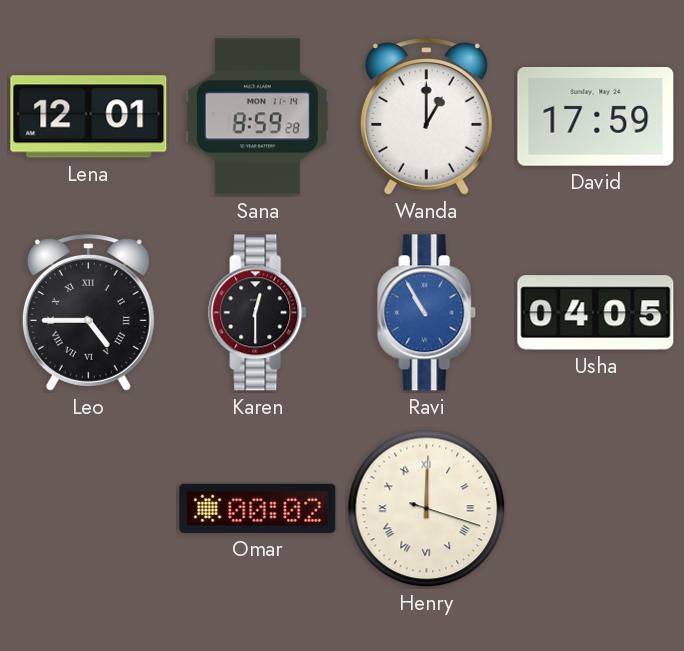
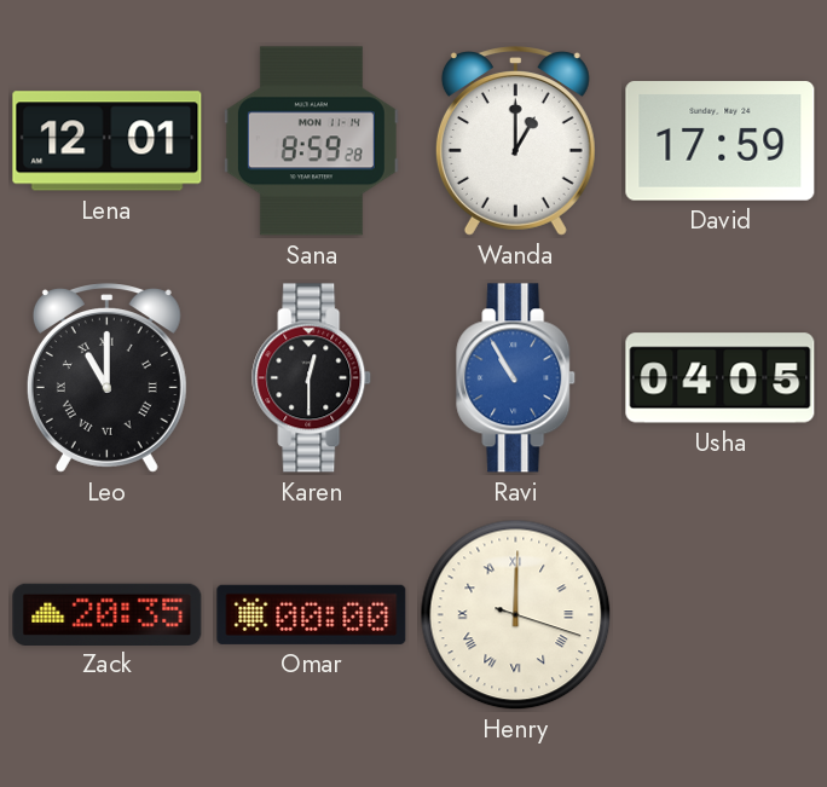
Leo: 4:45 -> 11:00
Zack: none -> 20:35
Omar: 00:02 -> 00:00
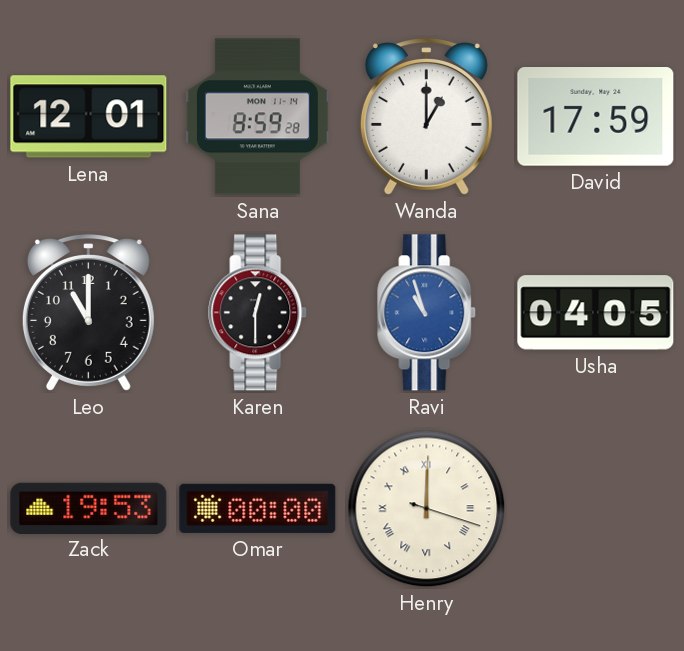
Leo numerals: Roman -> Arabic
Ravi: 10:55 -> 10:57
Zack: 20:35 -> 19:53
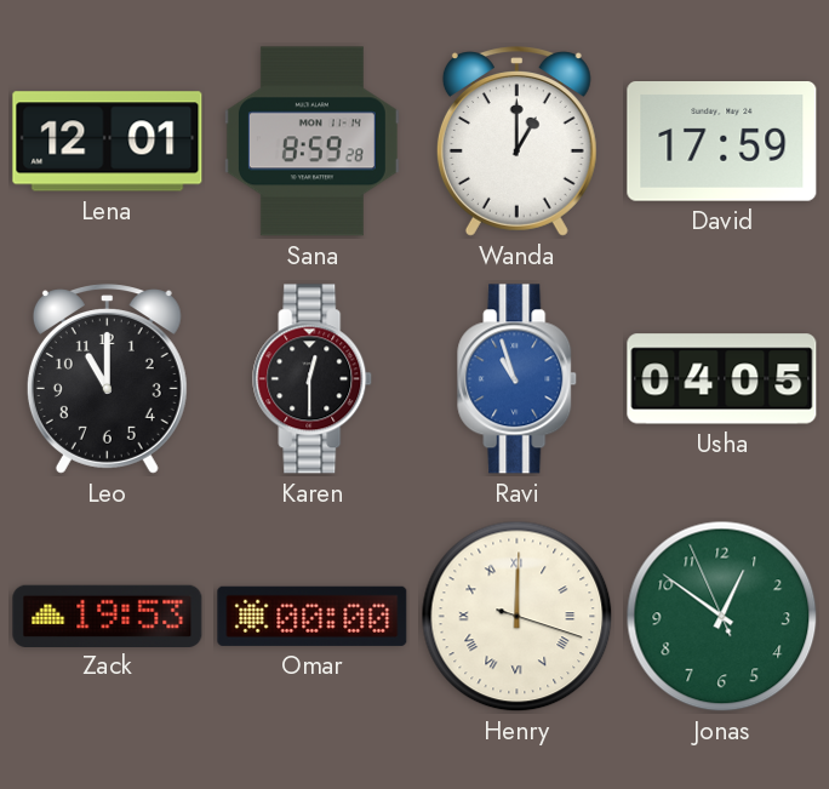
Jonas: none -> 12:50
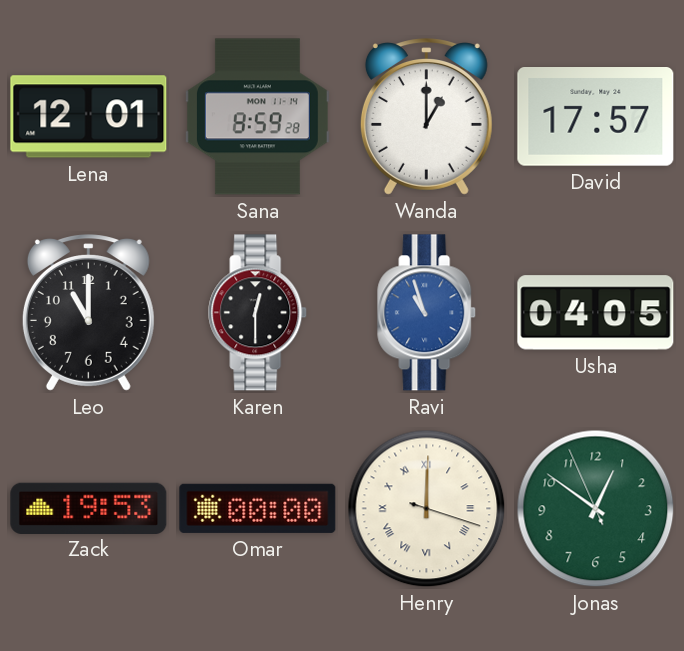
David: 17:59 -> 17:57
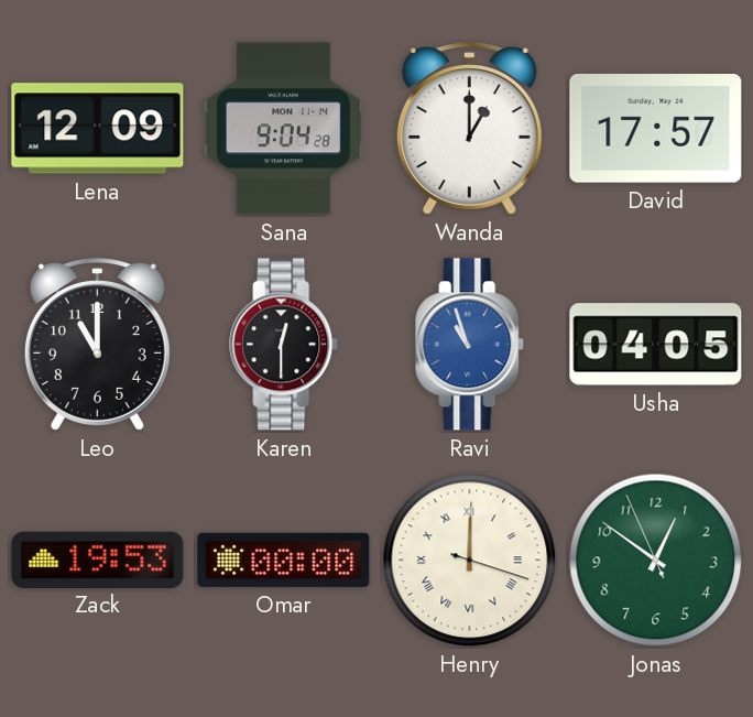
Lena: 12:01 -> 12:09
Sana: 8:59 -> 9:04
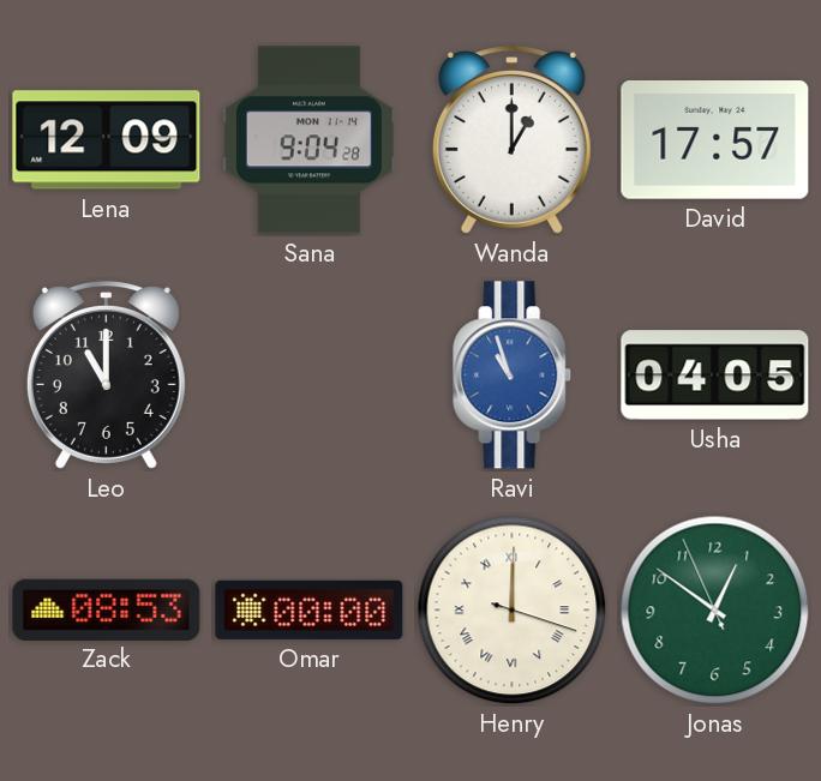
Karen: 12:30 -> none
Zack: 19:53 -> 08:53
